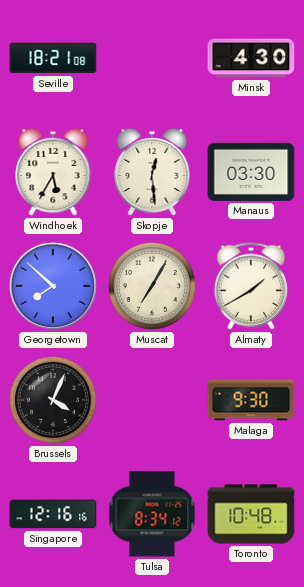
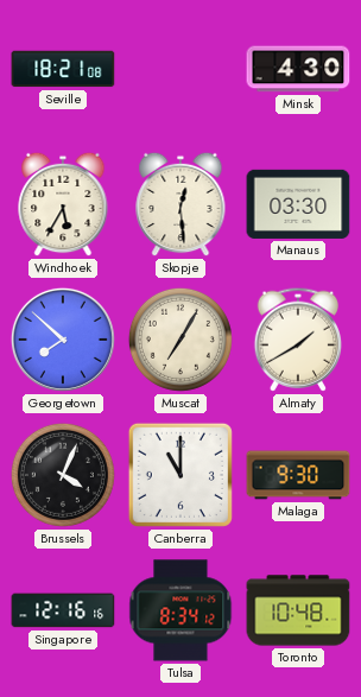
Canberra: none -> 11:00
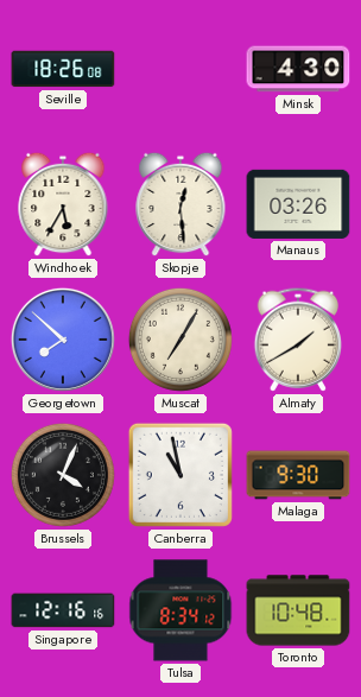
Seville: 18:21 -> 18:26
Manaus: 03:30 -> 03:26
Canberra: 11:00 -> 10:58
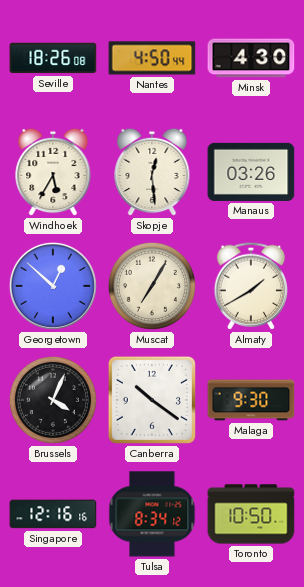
Nantes: none -> 4:50
Georgetown: 7:52 -> 12:52
Canberra: 10:58 -> 10:21
Toronto: 10:48 -> 10:50
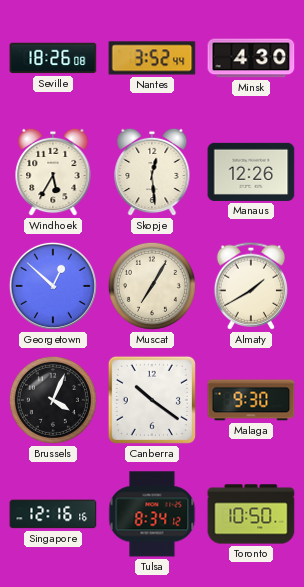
Nantes: 4:50 -> 3:52
Manaus: 03:26 -> 12:26
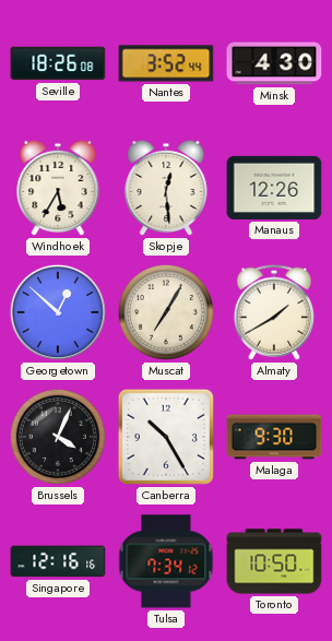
Canberra: 10:21 -> 10:25
Tulsa: 8:34 -> 7:34
